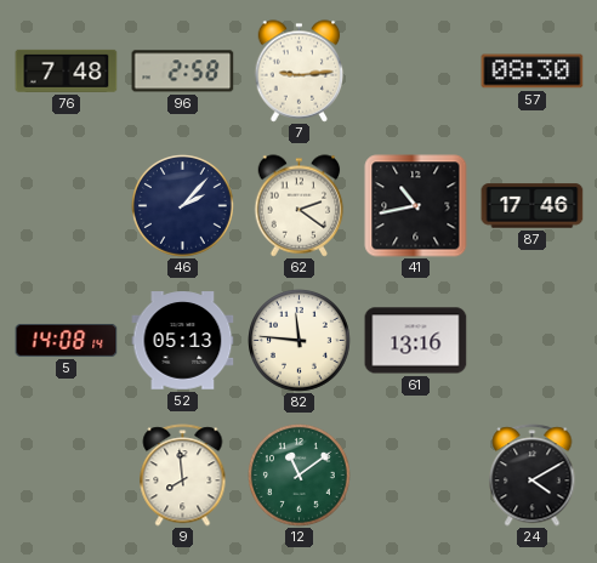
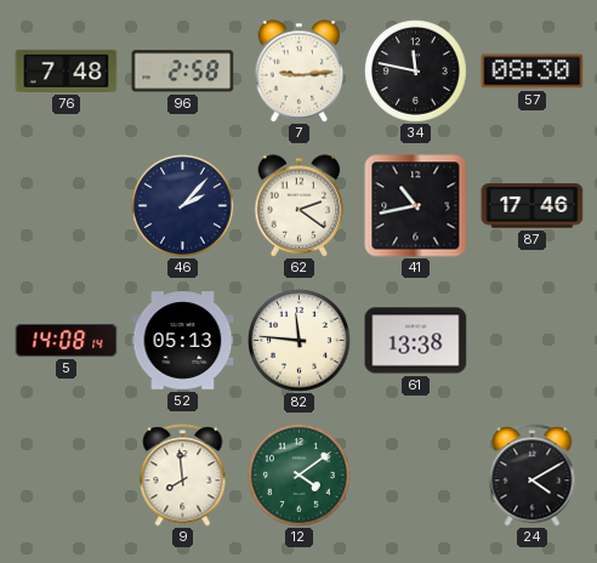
34: none -> 11:47
61: 13:16 -> 13:38
12: 11:09 -> 4:09
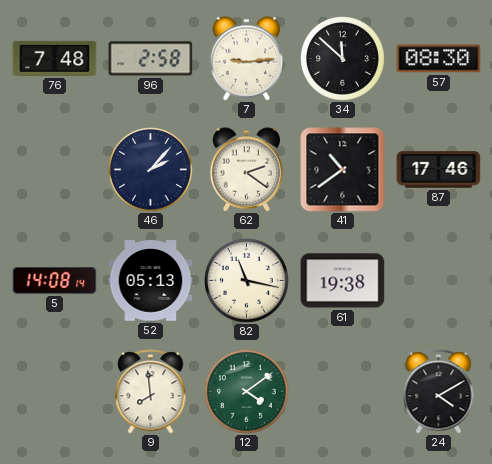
34: 11:47 -> 11:52
41: 10:43 -> 10:39
82: 11:46 -> 11:17
61: 13:38 -> 19:38
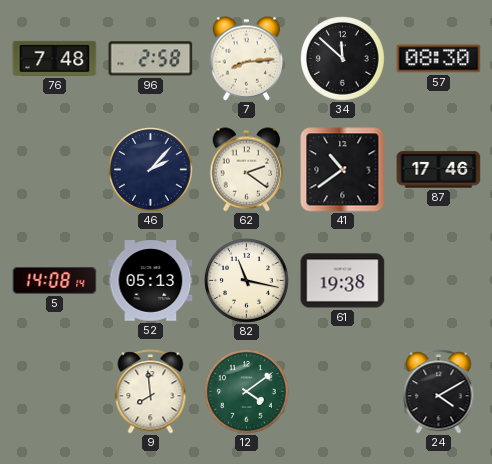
7: 9:14 -> 8:14
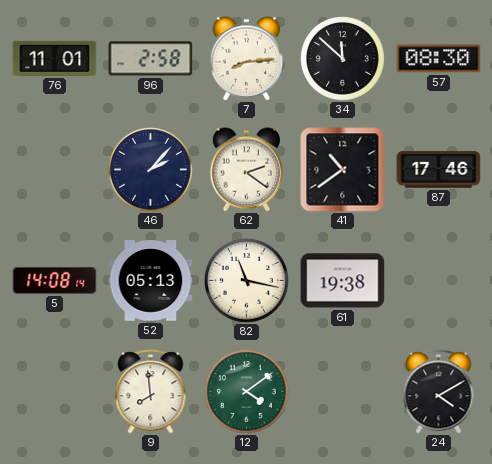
76: 7:48 -> 11:01
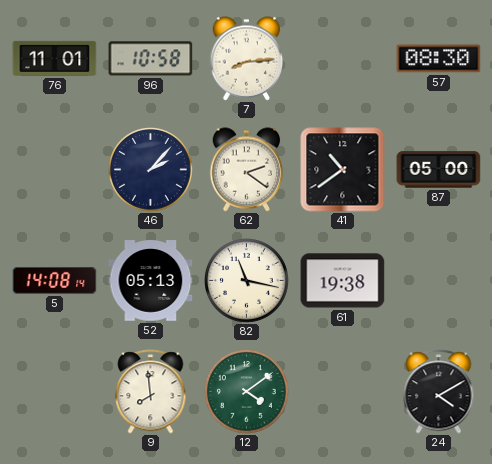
96: 2:58 -> 10:58
34: 11:52 -> none
87: 17:46 -> 05:00
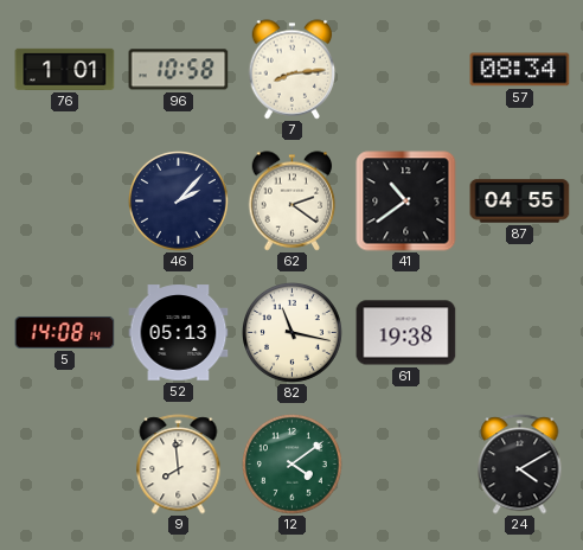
76: 11:01 -> 1:01
57: 08:30 -> 08:34
87: 05:00 -> 04:55
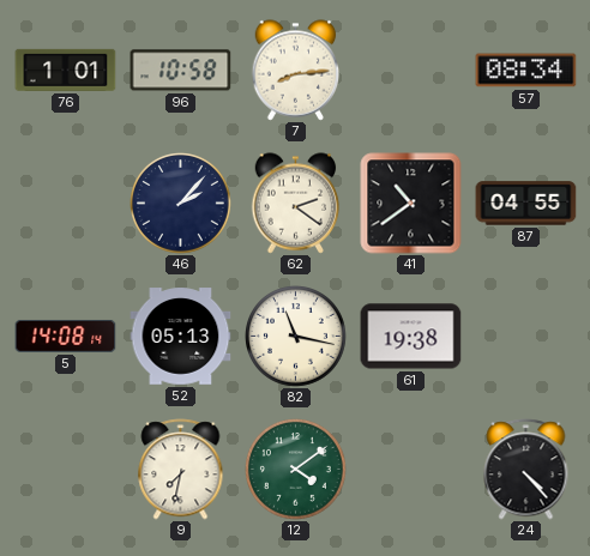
9: 7:59 -> 7:32
24: 4:10 -> 4:23
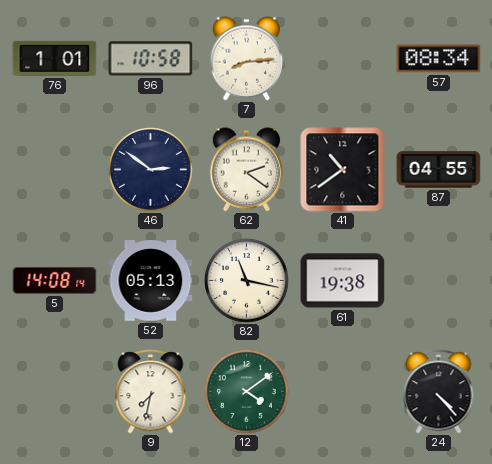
46: 2:07 -> 2:51
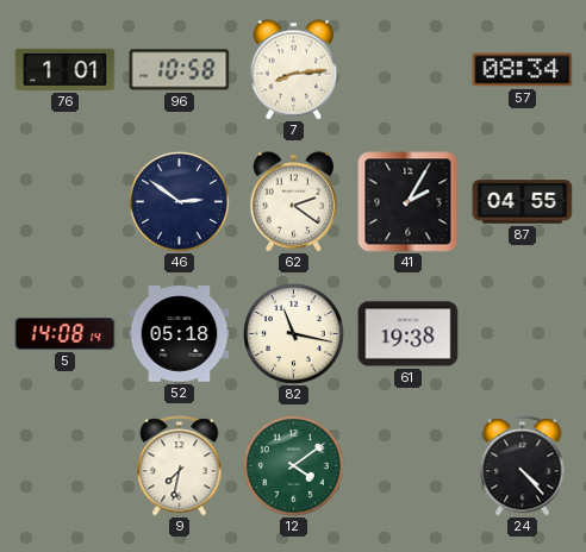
41: 10:39 -> 2:05
52: 05:13 -> 05:18
